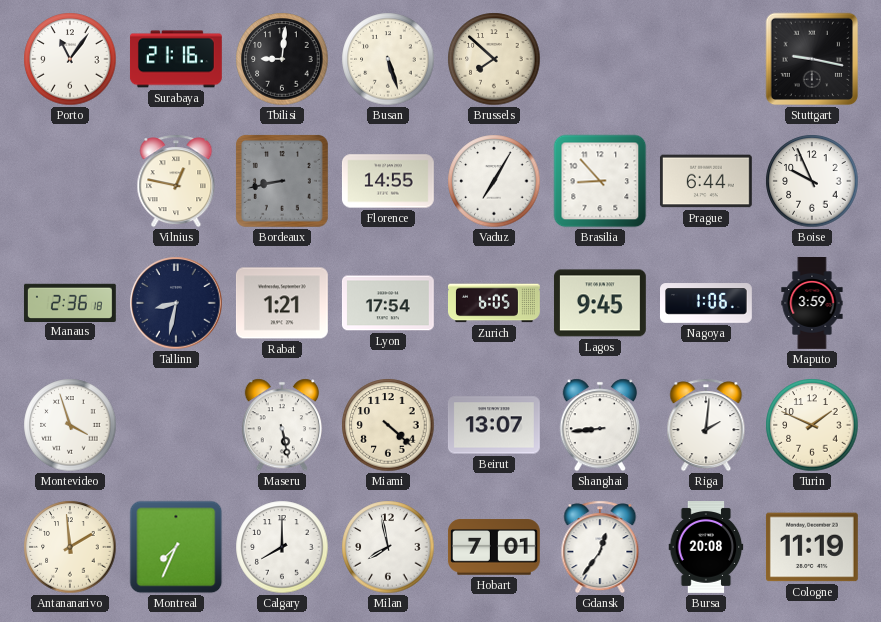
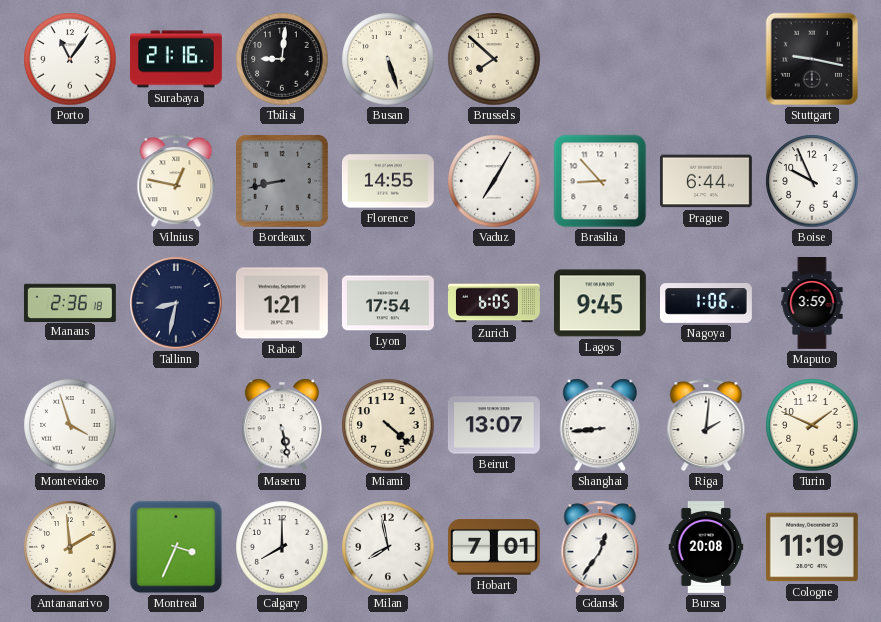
Montreal: 7:34 -> 3:34
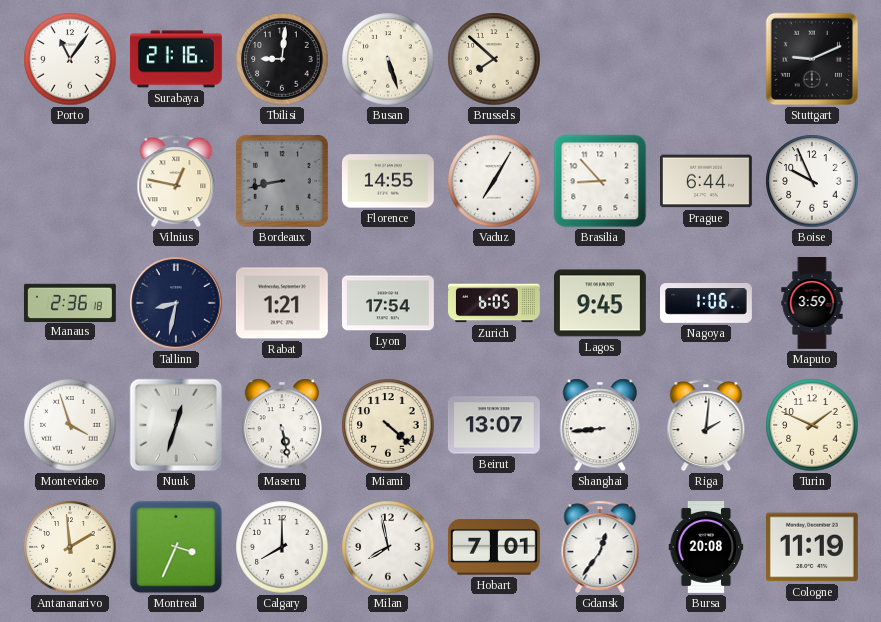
Stuttgart: 9:17 -> 9:11
Nuuk: none -> 12:33
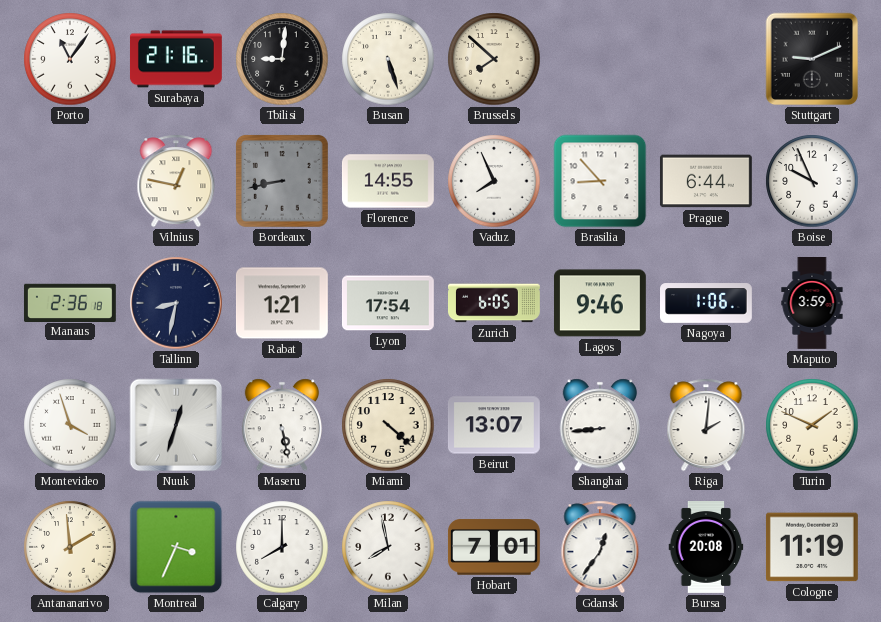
Vaduz: 7:05 -> 7:56
Lagos: 9:45 -> 9:46
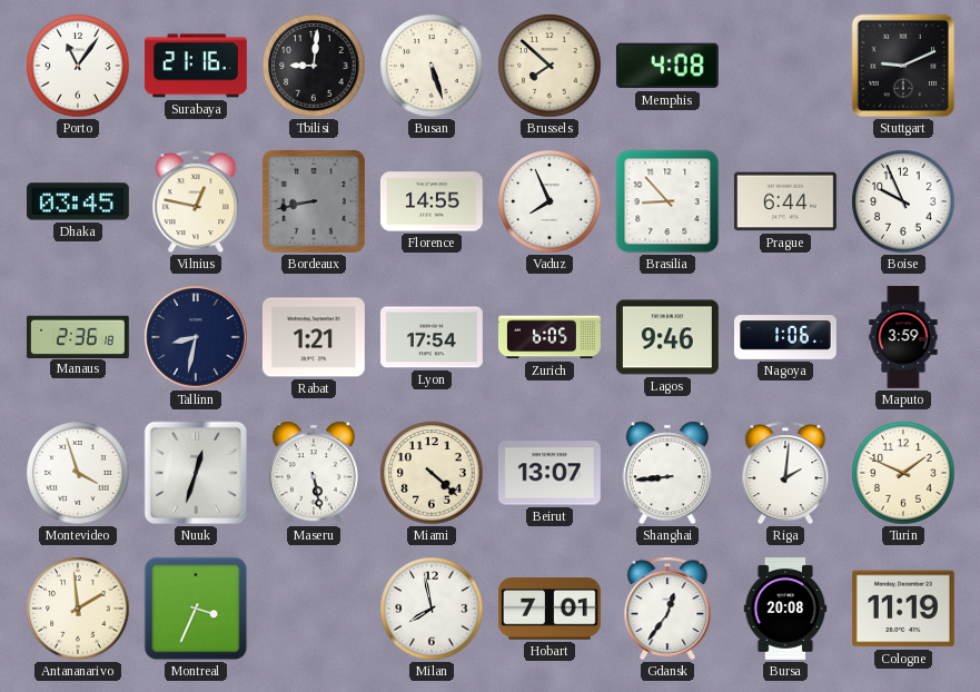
Memphis: none -> 4:08
Dhaka: none -> 03:45
Calgary: 8:00 -> none
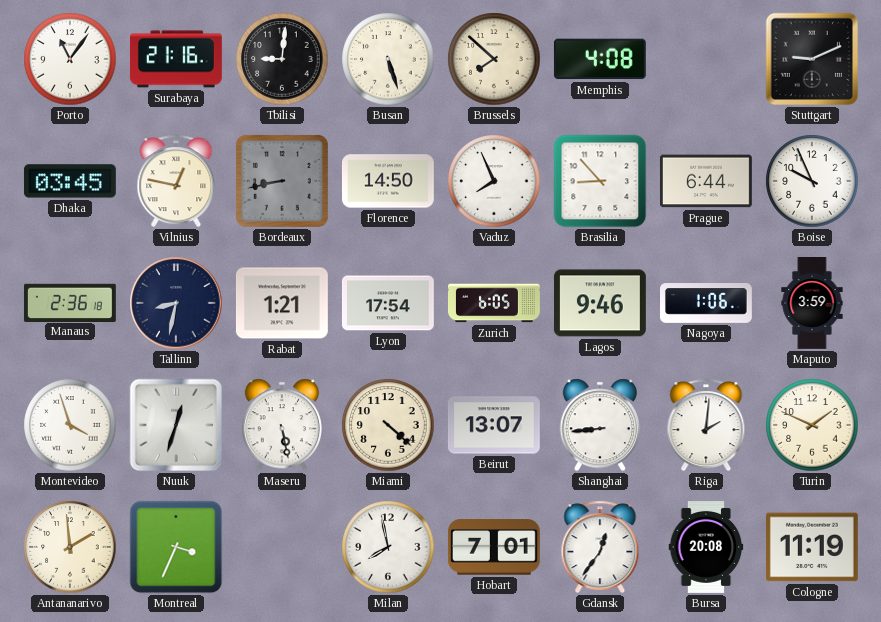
Florence: 14:55 -> 14:50
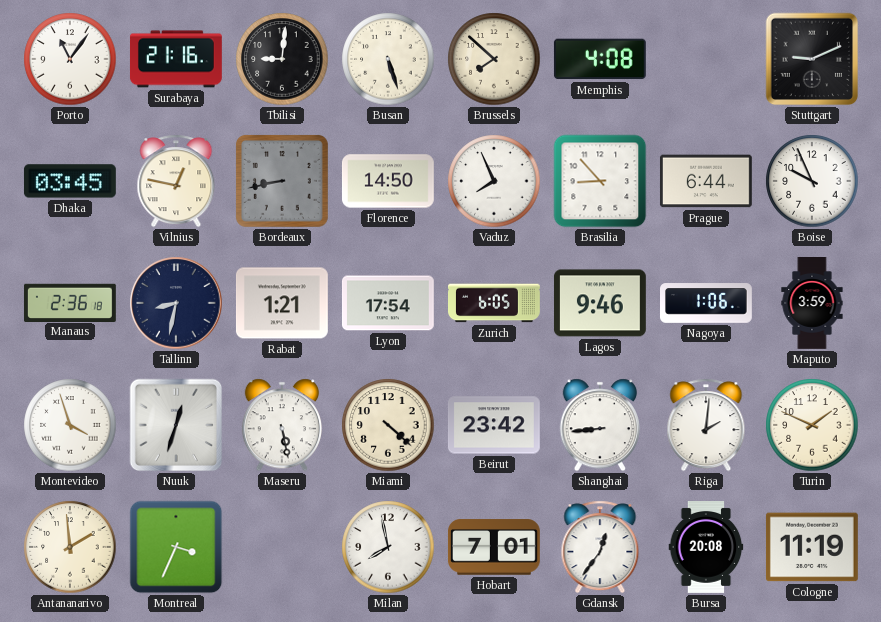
Beirut: 13:07 -> 23:42
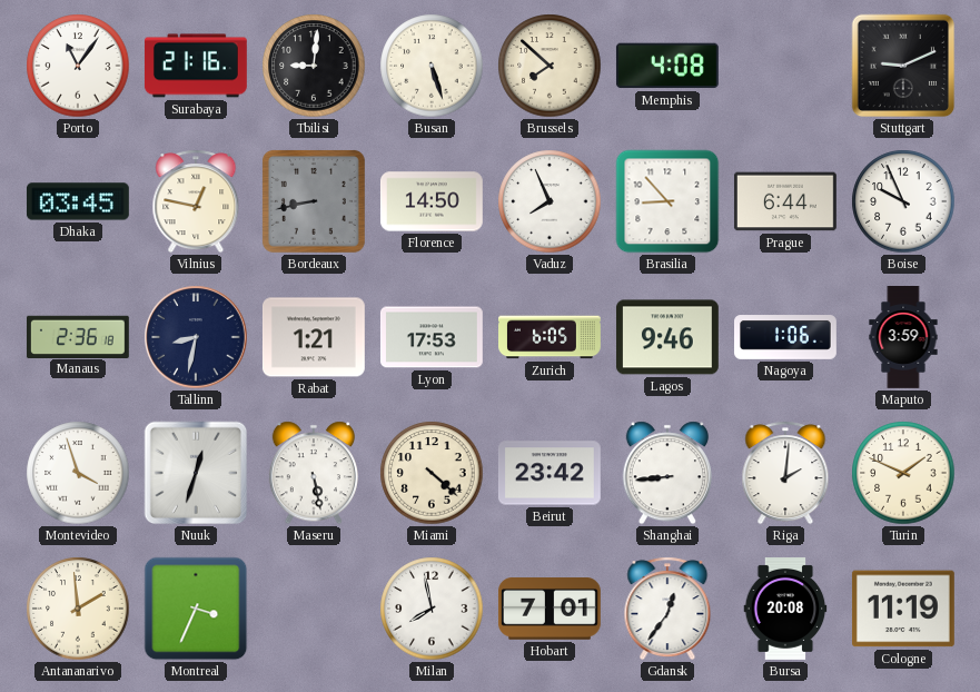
Lyon: 17:54 -> 17:53
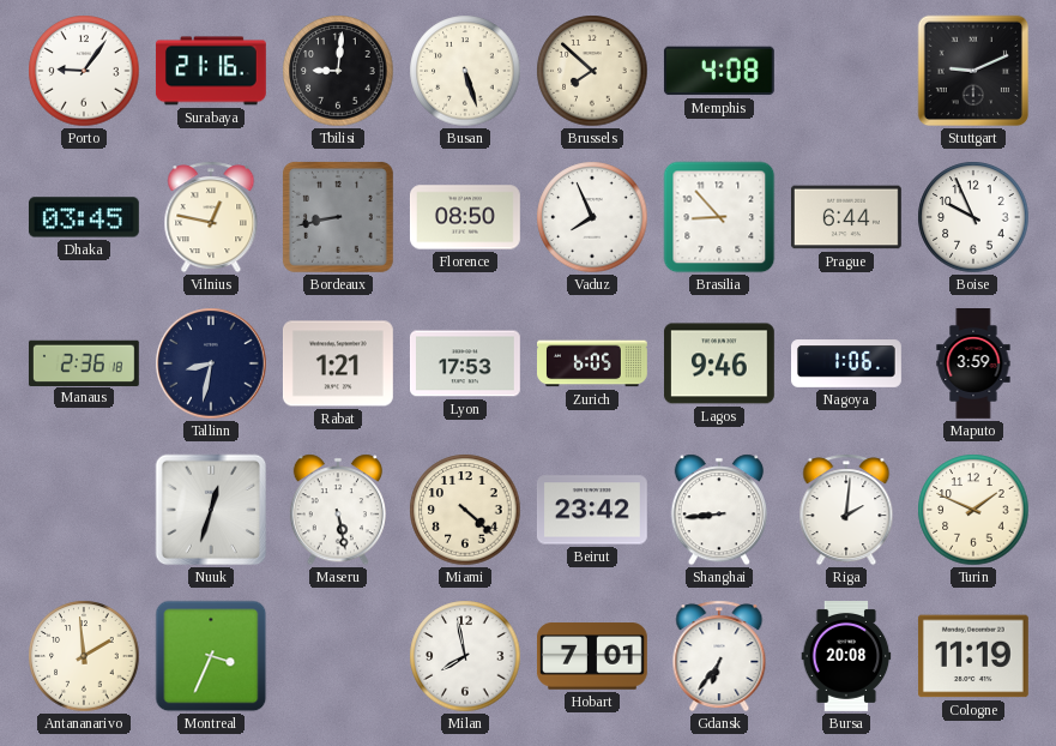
Porto: 11:06 -> 9:06
Florence: 14:50 -> 08:50
Montevideo: 3:57 -> none
Gdansk: 12:36 -> 6:36
